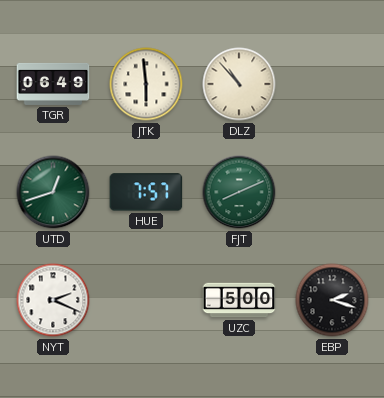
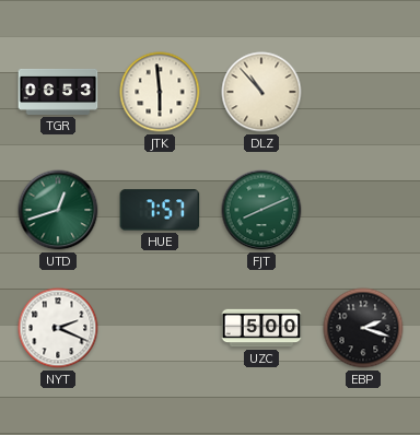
TGR: 06:49 -> 06:53
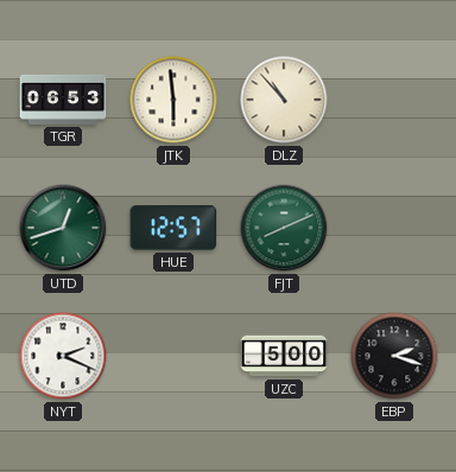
HUE: 7:57 -> 12:57
